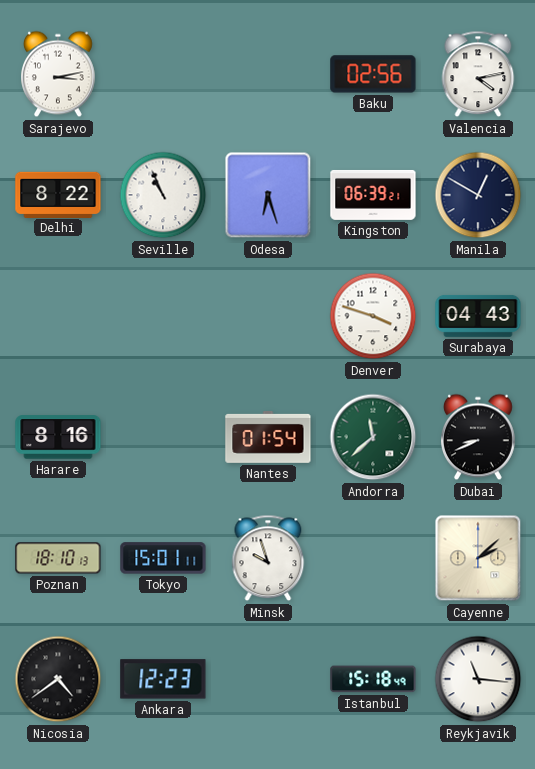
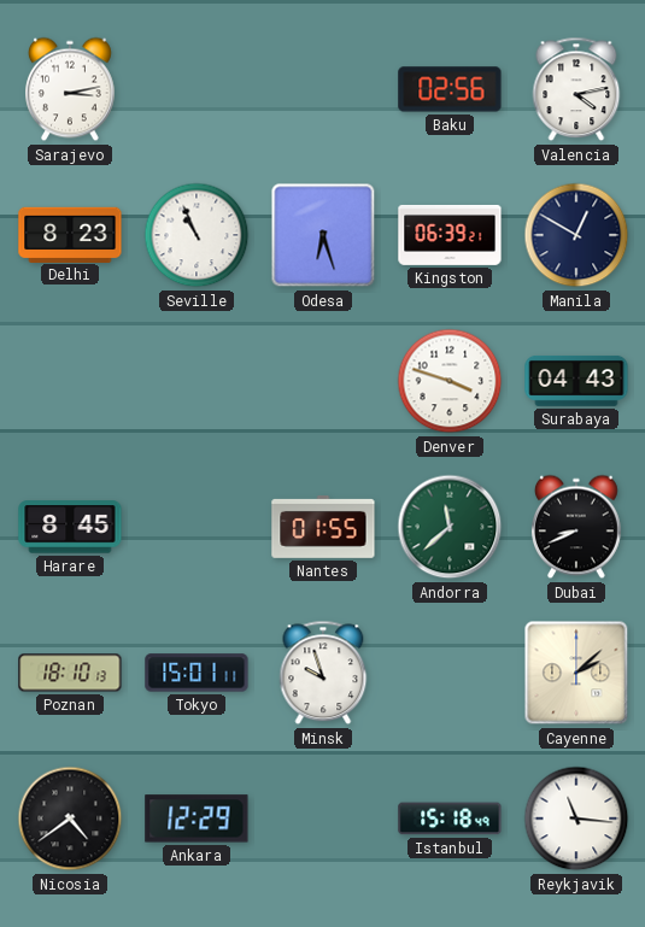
Delhi: 8:22 -> 8:23
Harare: 8:16 -> 8:45
Nantes: 01:54 -> 01:55
Ankara: 12:23 -> 12:29
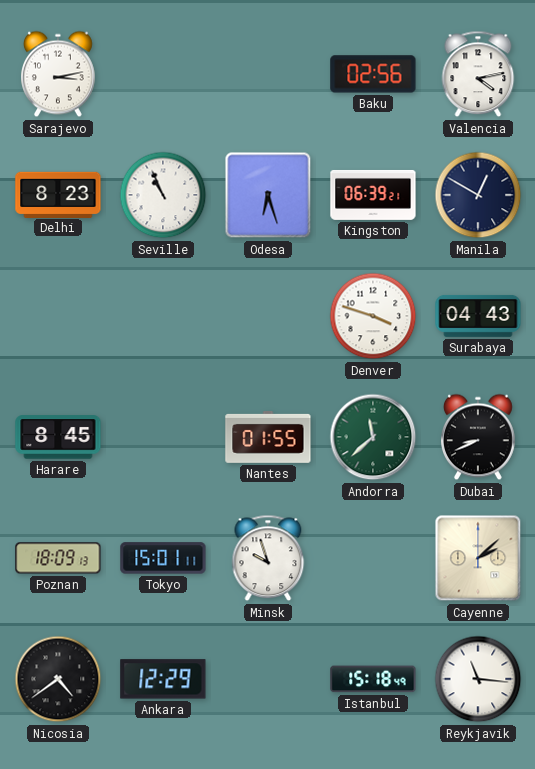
Poznan: 18:10 -> 18:09
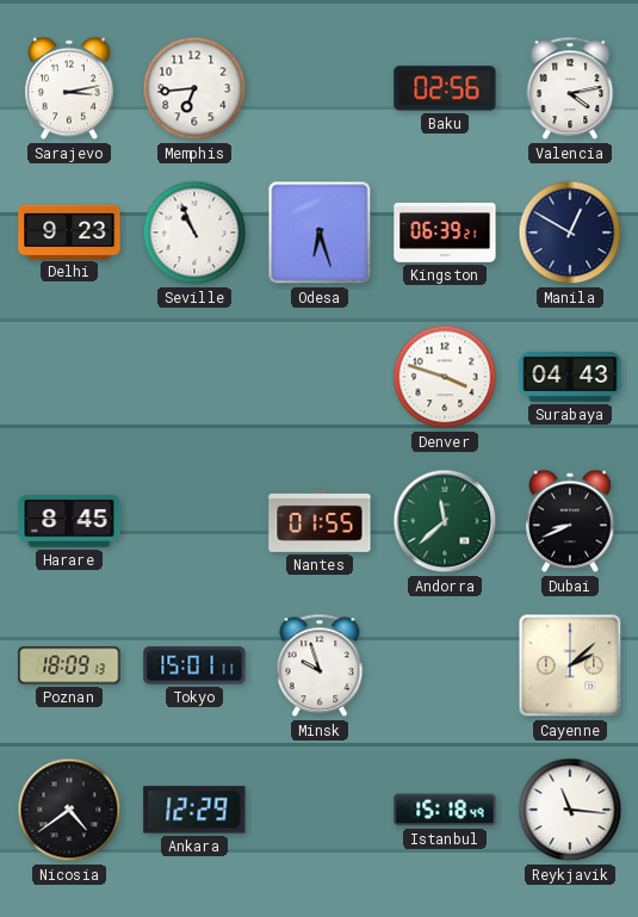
Memphis: none -> 6:44
Delhi: 8:23 -> 9:23
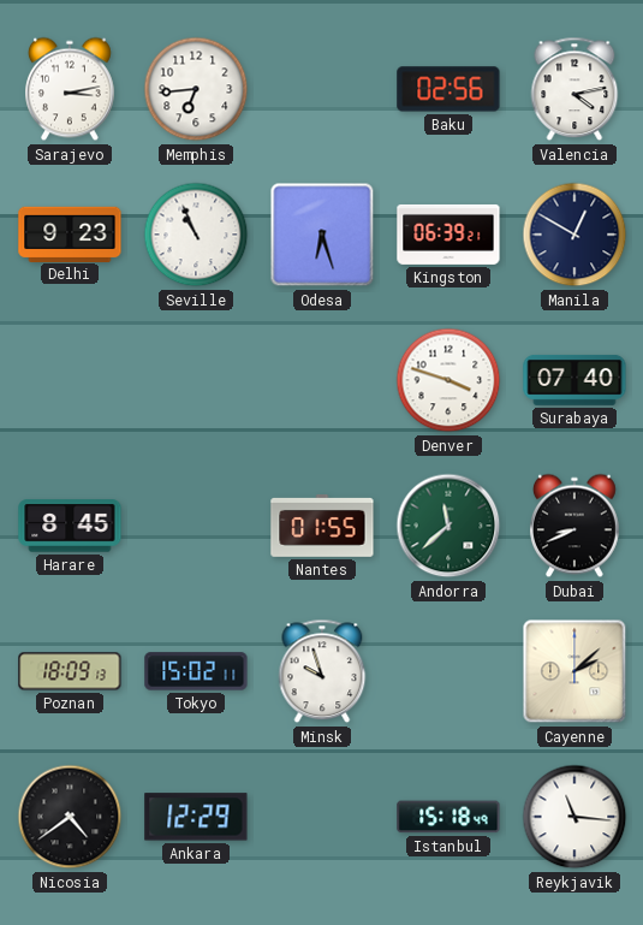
Surabaya: 04:43 -> 07:40
Tokyo: 15:01 -> 15:02
